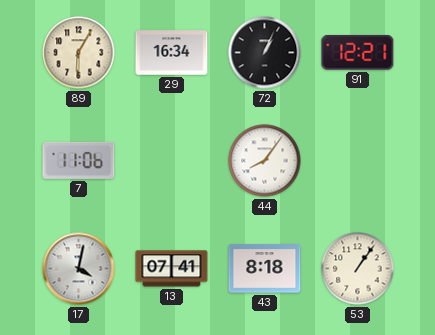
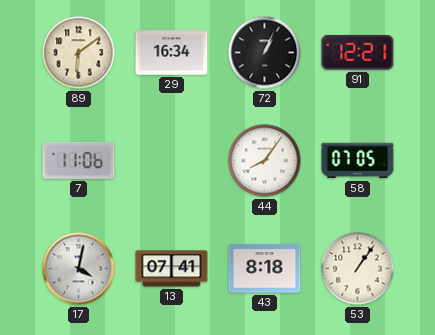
89: 6:05 -> 6:09
58: none -> 07:05
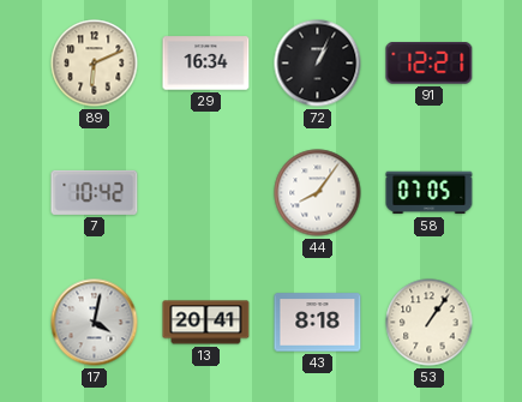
89: 6:09 -> 6:11
7: 11:06 -> 10:42
13: 07:41 -> 20:41
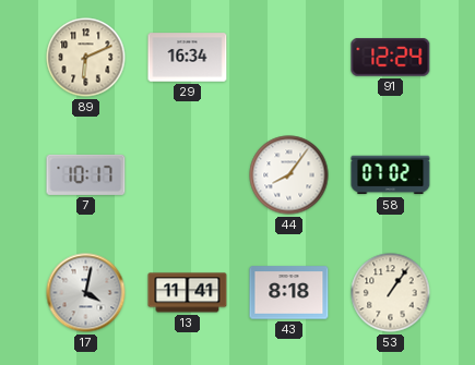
72: 1:04 -> none
91: 12:21 -> 12:24
7: 10:42 -> 10:17
58: 07:05 -> 07:02
13: 20:41 -> 11:41
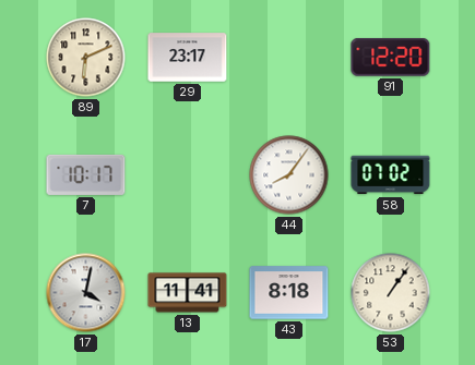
29: 16:34 -> 23:17
91: 12:24 -> 12:20
